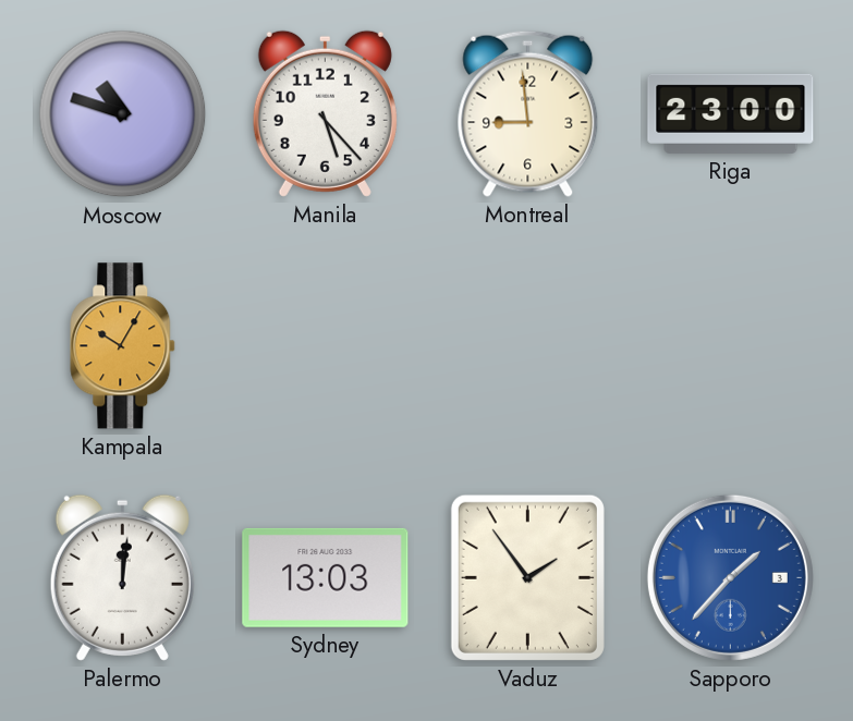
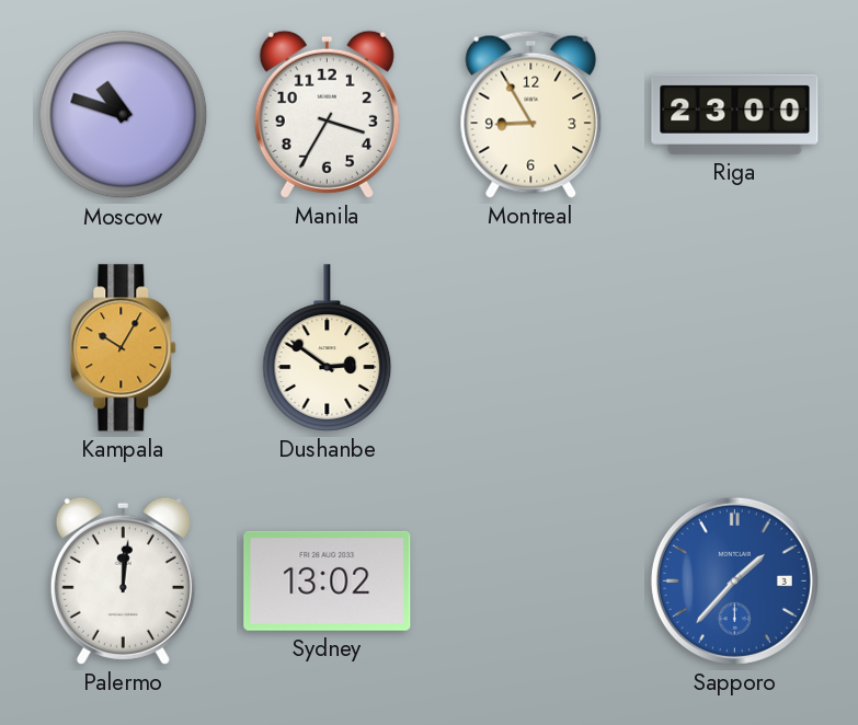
Manila: 5:23 -> 3:35
Montreal: 8:59 -> 8:55
Dushanbe: none -> 2:51
Sydney: 13:03 -> 13:02
Vaduz: 1:54 -> none
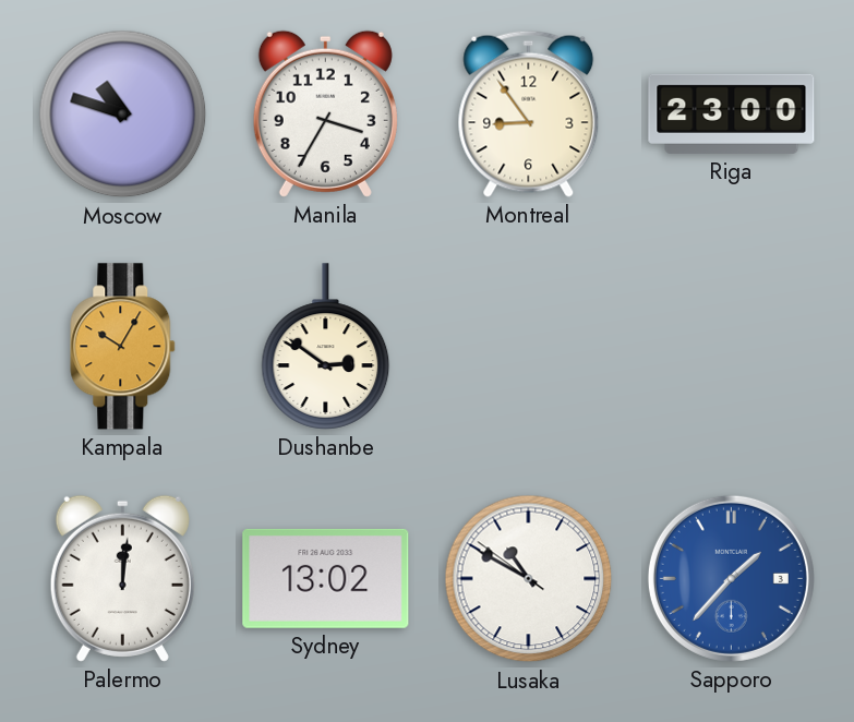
Montreal: 8:55 -> 8:54
Lusaka: none -> 10:49
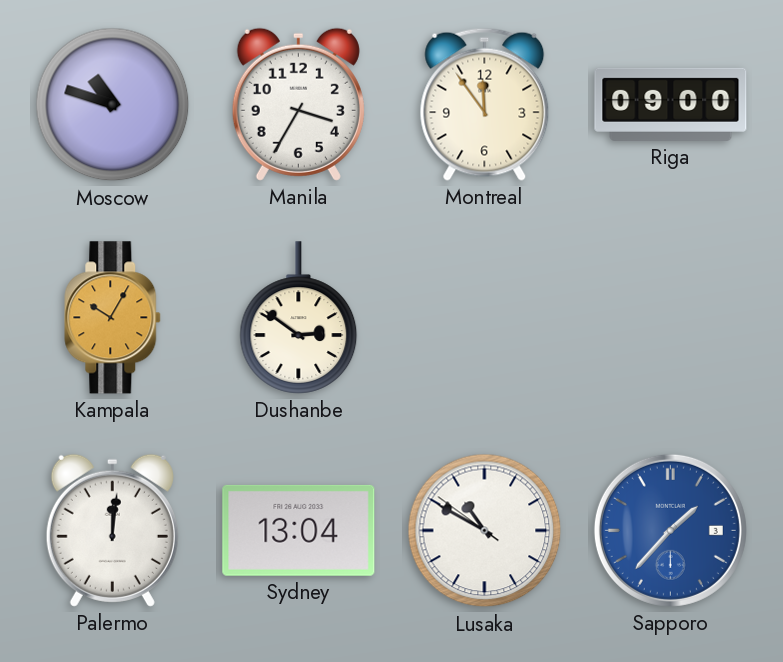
Montreal: 8:54 -> 11:54
Riga: 23:00 -> 09:00
Sydney: 13:02 -> 13:04
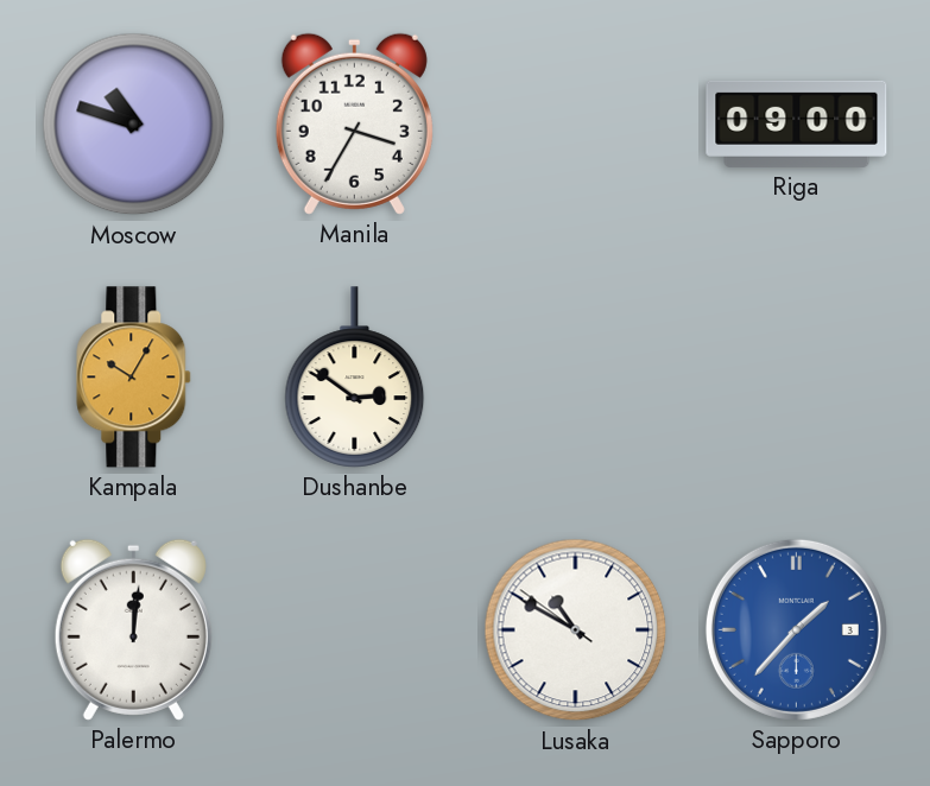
Montreal: 11:54 -> none
Sydney: 13:04 -> none
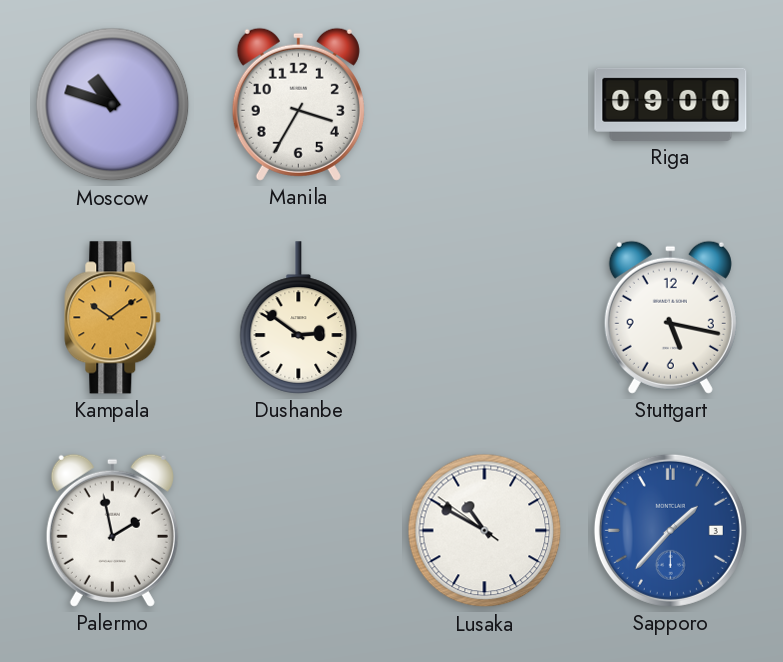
Kampala: 10:05 -> 10:09
Stuttgart: none -> 5:17
Palermo: 12:01 -> 1:58
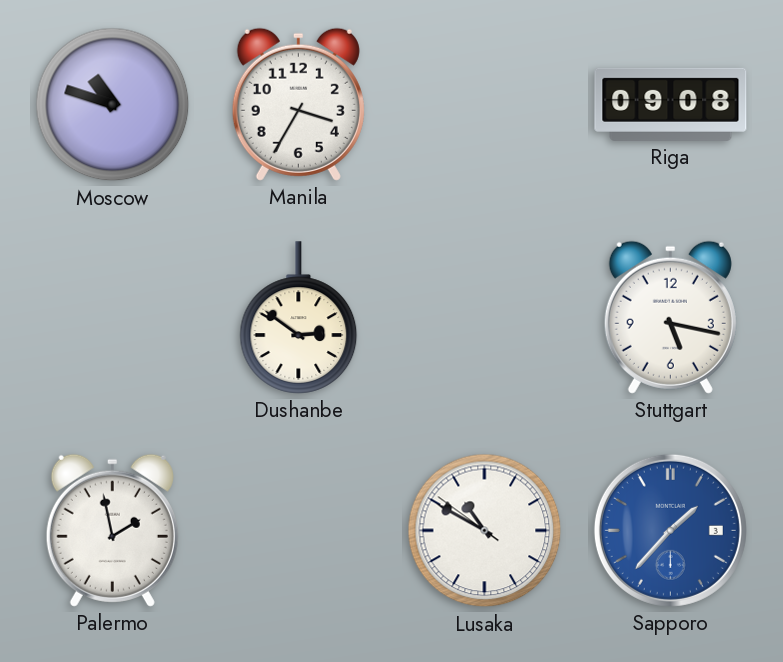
Riga: 09:00 -> 09:08
Kampala: 10:09 -> none
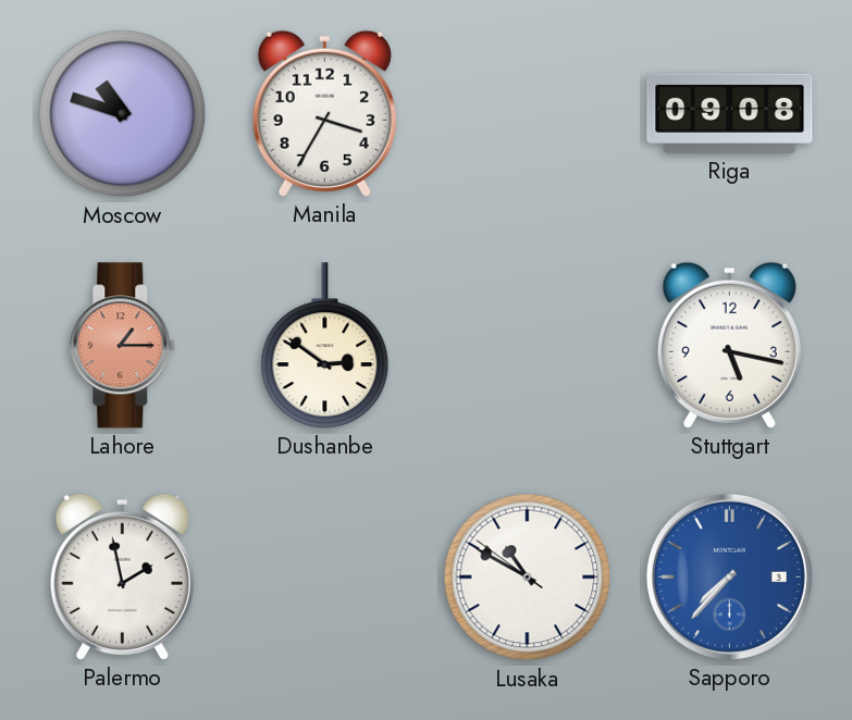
Lahore: none -> 1:15
Sapporo: 1:37 -> 7:37
